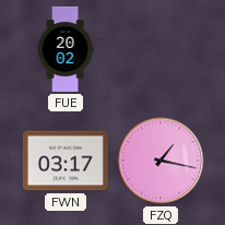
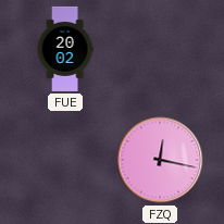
FWN: 03:17 -> none
FZQ: 1:17 -> 12:17
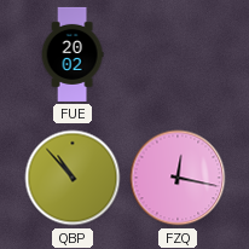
QBP: none -> 10:53
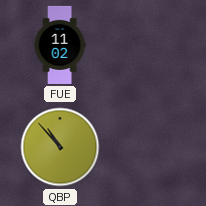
FUE: 20:02 -> 11:02
FZQ: 12:17 -> none
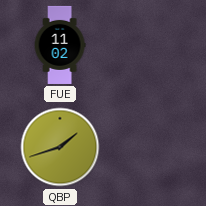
QBP: 10:53 -> 1:42
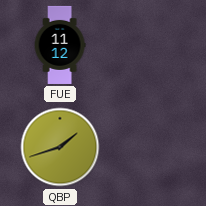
FUE: 11:02 -> 11:12
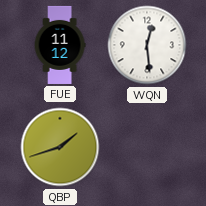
WQN: none -> 12:29
